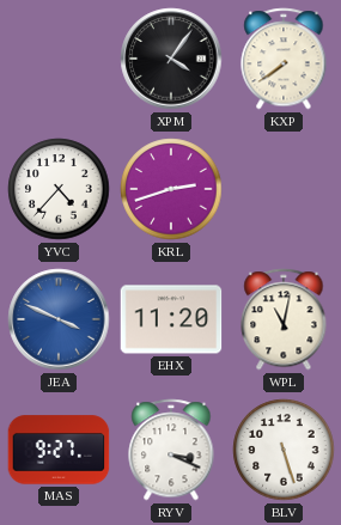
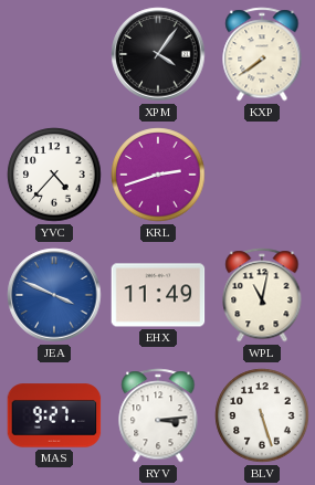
EHX: 11:20 -> 11:49
RYV: 3:19 -> 3:14
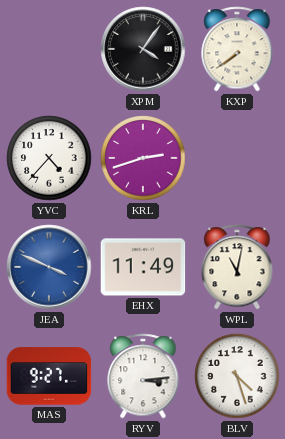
BLV: 5:27 -> 4:27
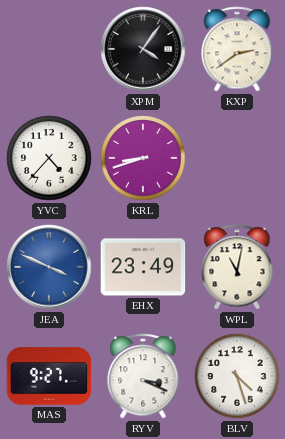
KXP: 7:39 -> 2:39
KRL: 2:42 -> 8:42
EHX: 11:49 -> 23:49
RYV: 3:14 -> 3:19
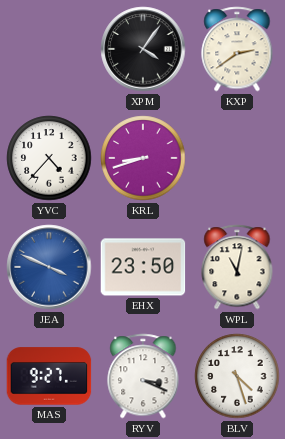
EHX: 23:49 -> 23:50
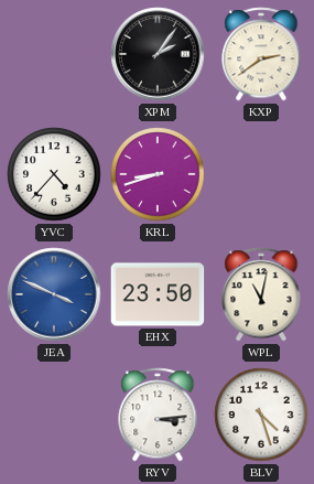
XPM: 4:06 -> 2:06
MAS: 9:27 -> none
RYV: 3:19 -> 3:14
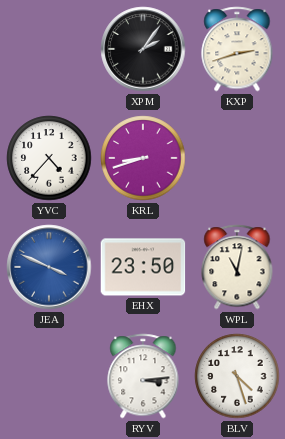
KXP: 2:39 -> 2:42
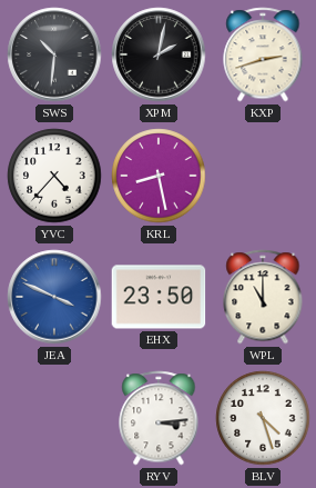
SWS: none -> 10:31
XPM: 2:06 -> 2:02
KRL: 8:42 -> 8:28
WPL: 11:02 -> 11:00
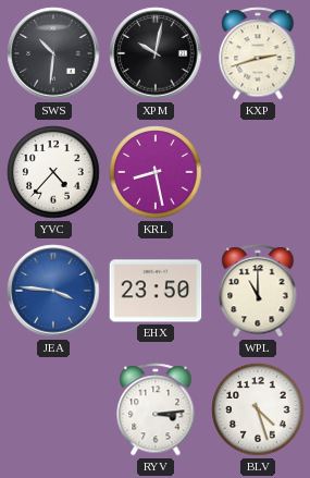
XPM: 2:02 -> 10:02
JEA: 3:49 -> 3:46
